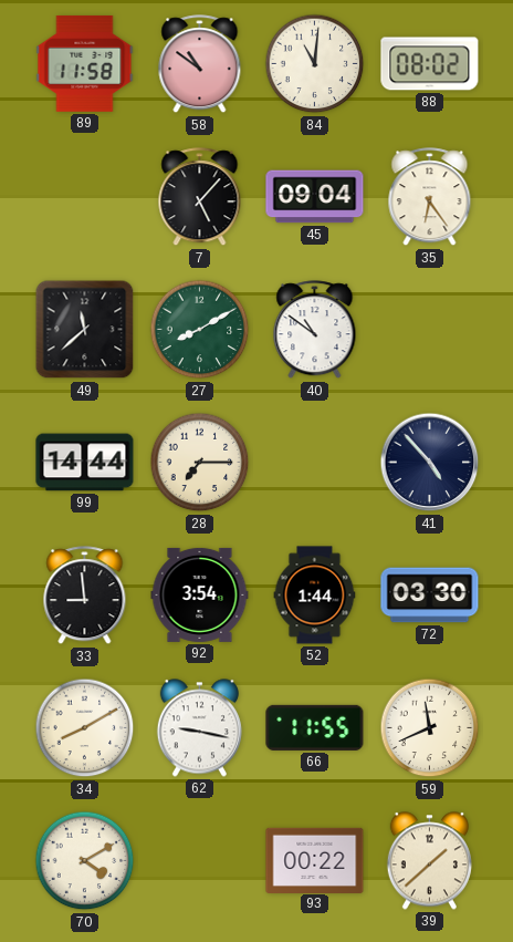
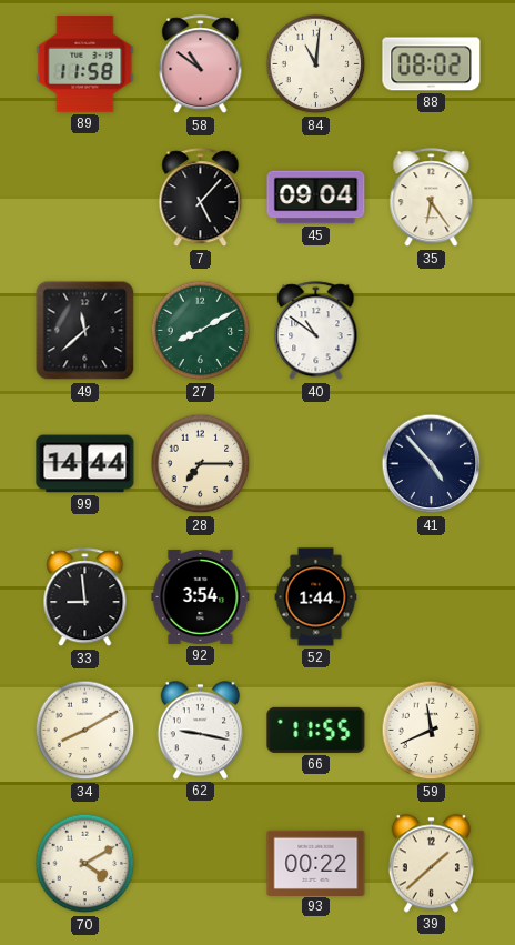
72: 03:30 -> none
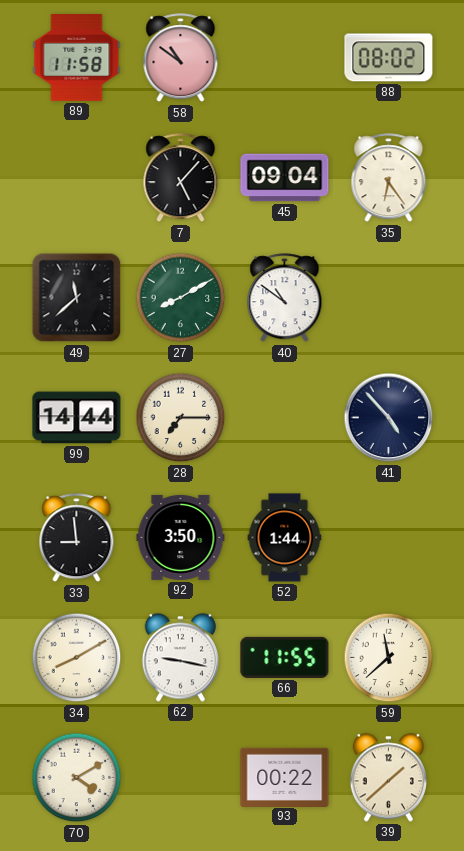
84: 11:01 -> none
92: 3:54 -> 3:50
59: 11:41 -> 11:38
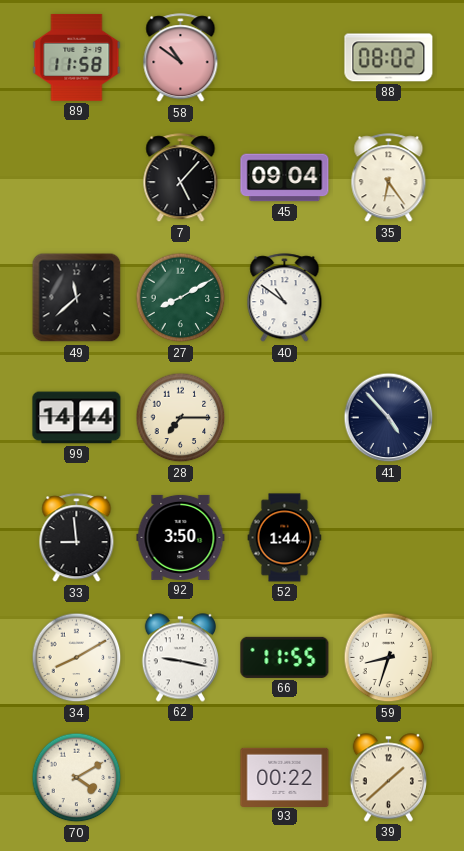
59: 11:38 -> 8:33
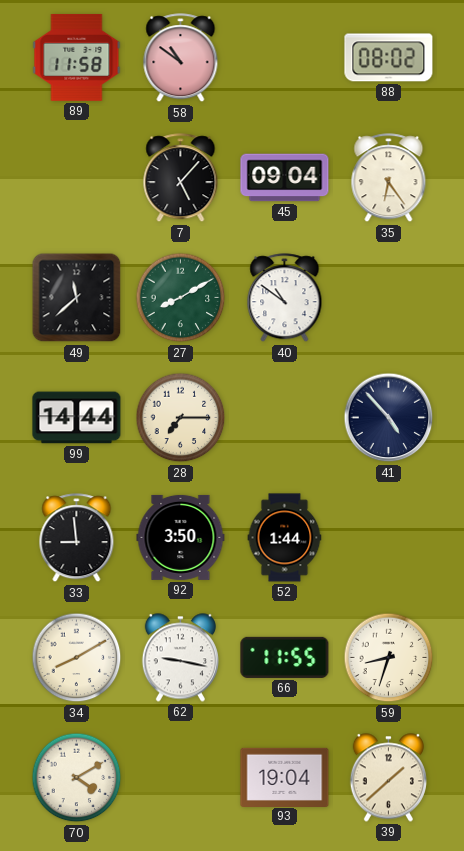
93: 00:22 -> 19:04
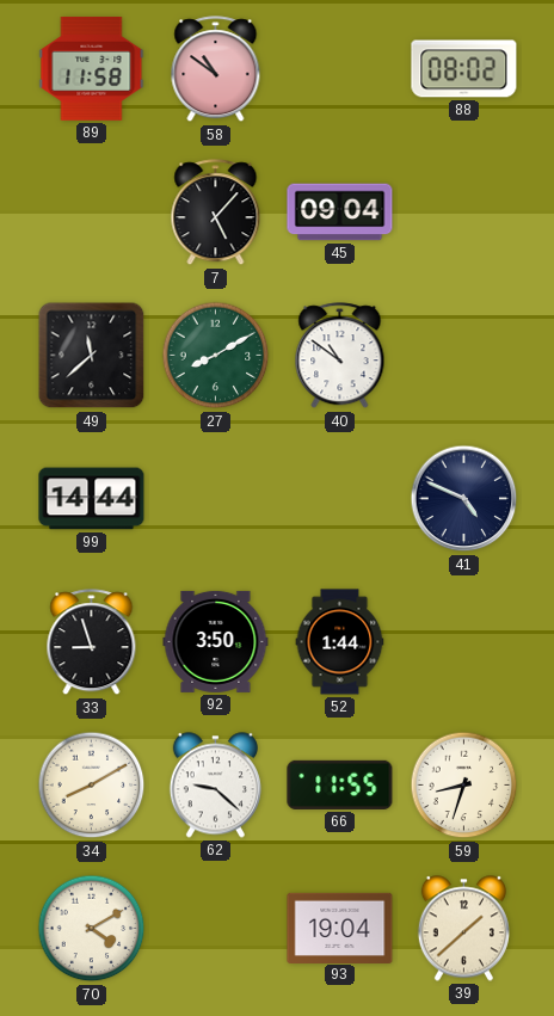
35: 6:24 -> none
28: 7:15 -> none
41: 4:53 -> 4:49
33: 8:59 -> 8:57
62: 9:17 -> 9:22
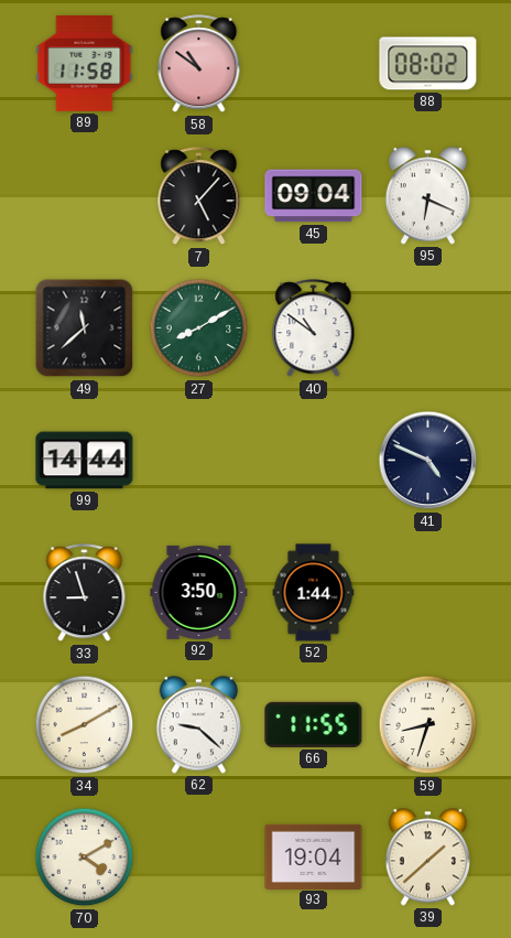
95: none -> 6:19
